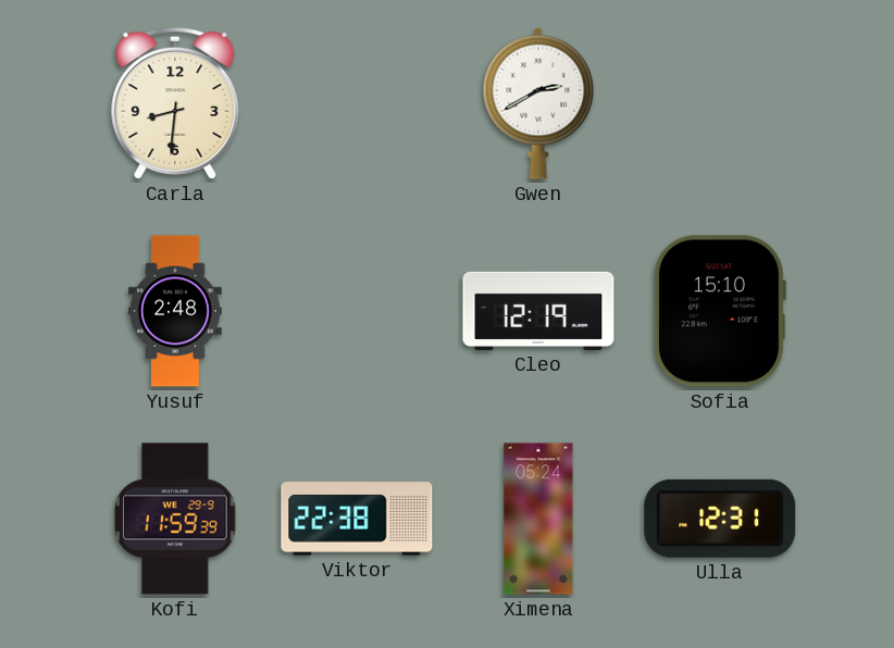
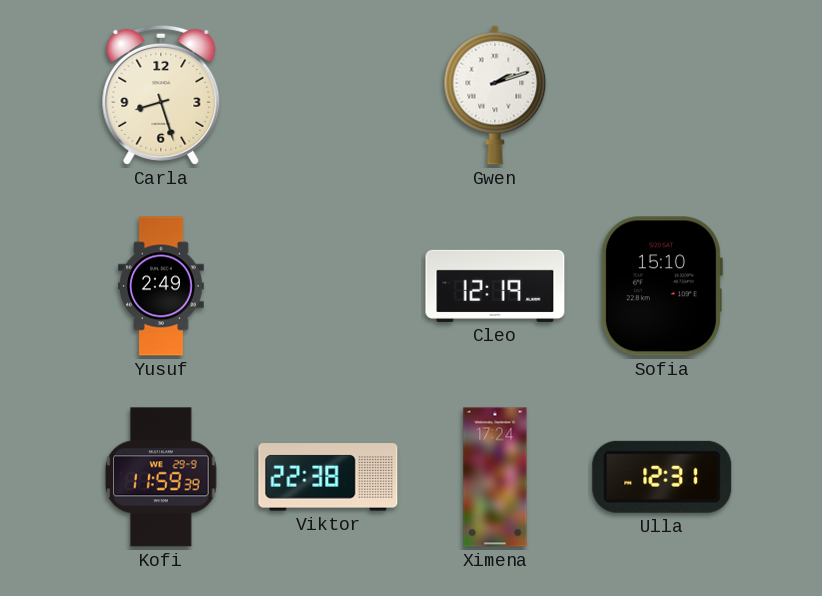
Carla: 8:31 -> 8:27
Gwen: 2:40 -> 2:12
Yusuf: 2:48 -> 2:49
Ximena: 05:24 -> 17:24
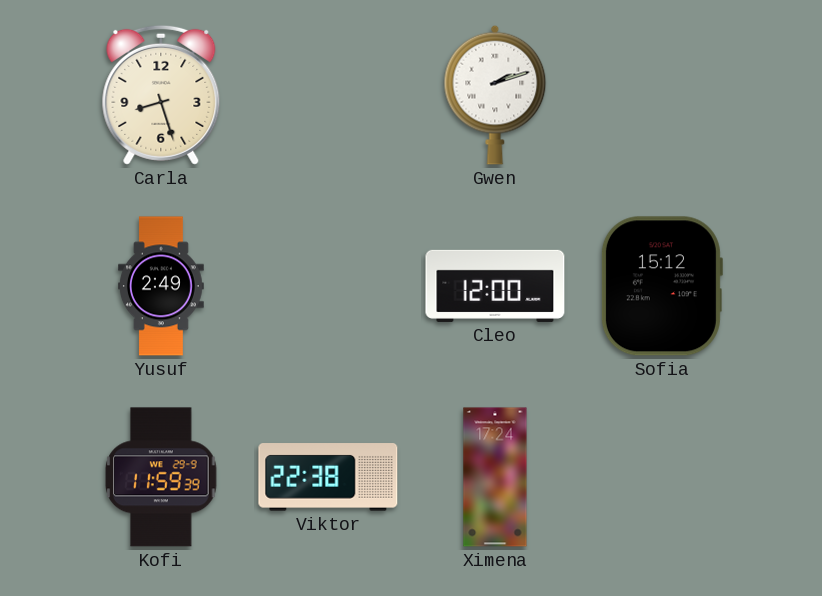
Cleo: 12:19 -> 12:00
Sofia: 15:10 -> 15:12
Ulla: 12:31 -> none
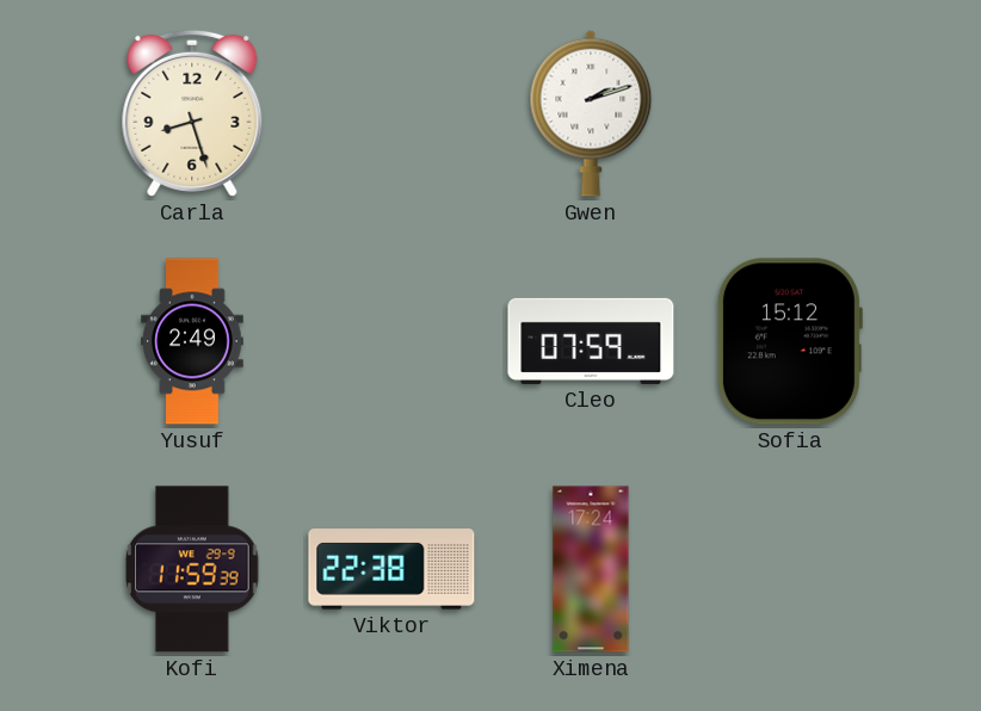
Cleo: 12:00 -> 07:59
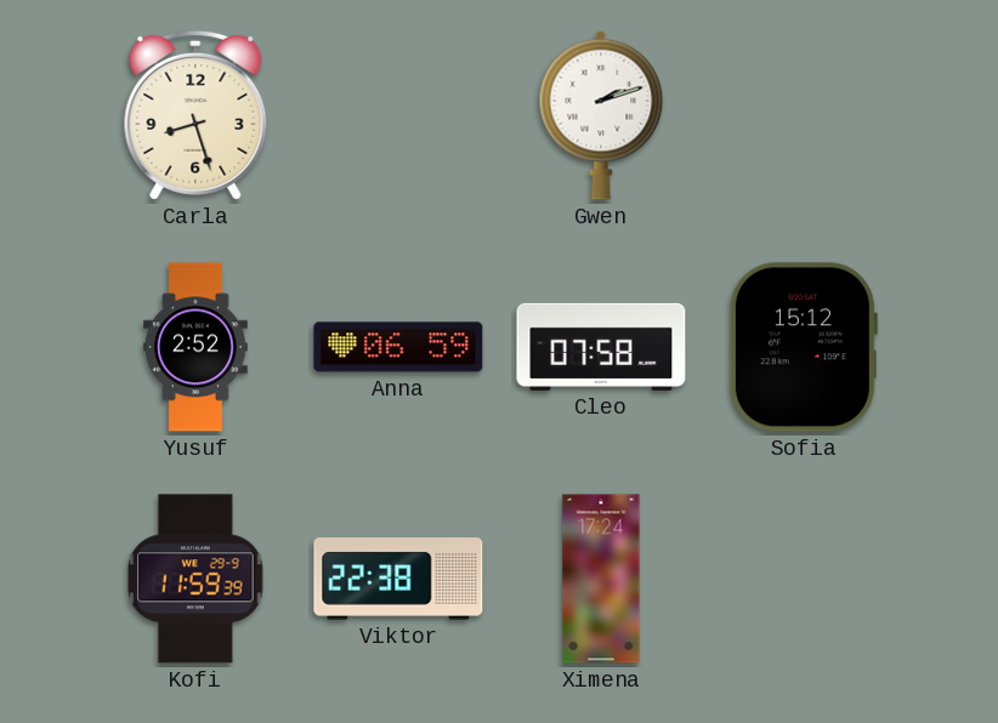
Yusuf: 2:49 -> 2:52
Anna: none -> 06:59
Cleo: 07:59 -> 07:58
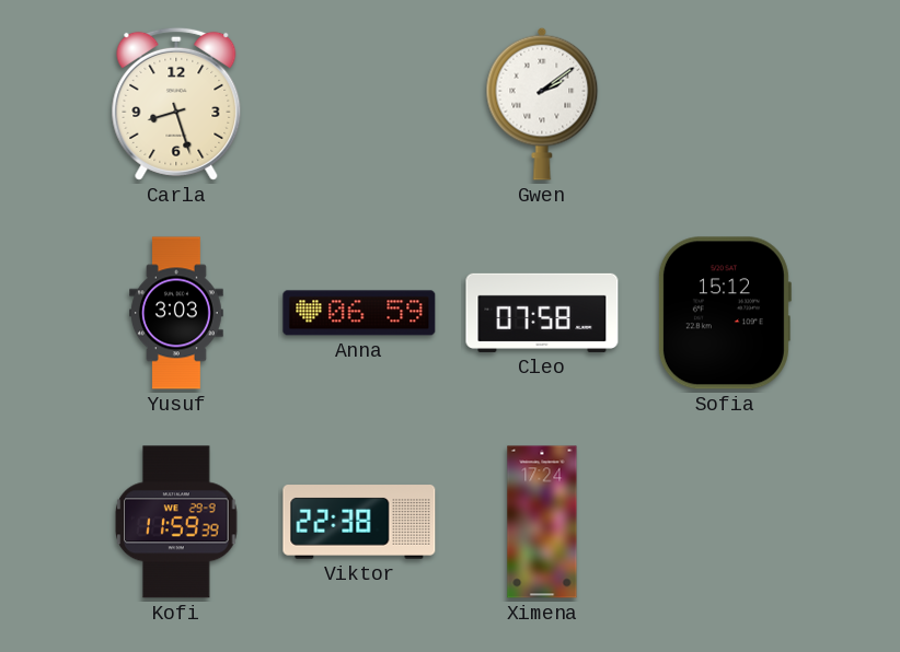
Gwen: 2:12 -> 2:09
Yusuf: 2:52 -> 3:03
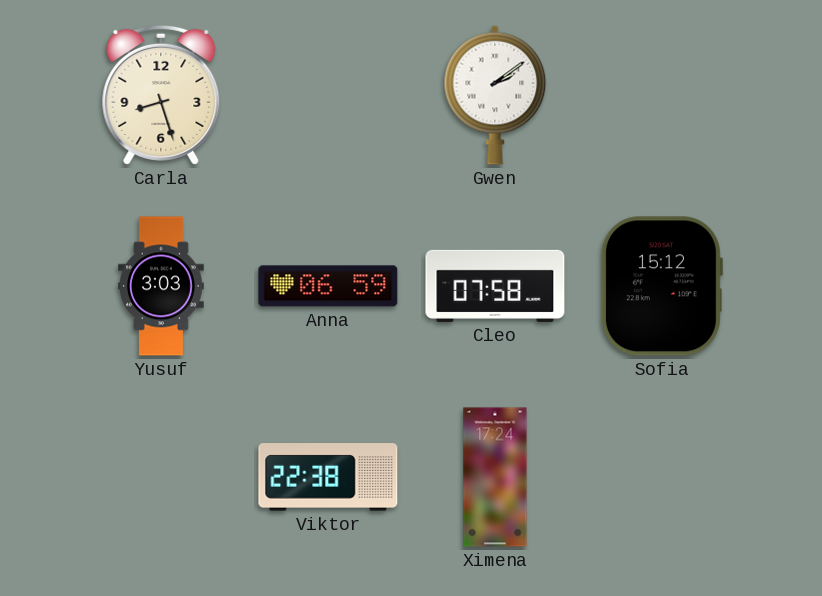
Kofi: 11:59 -> none
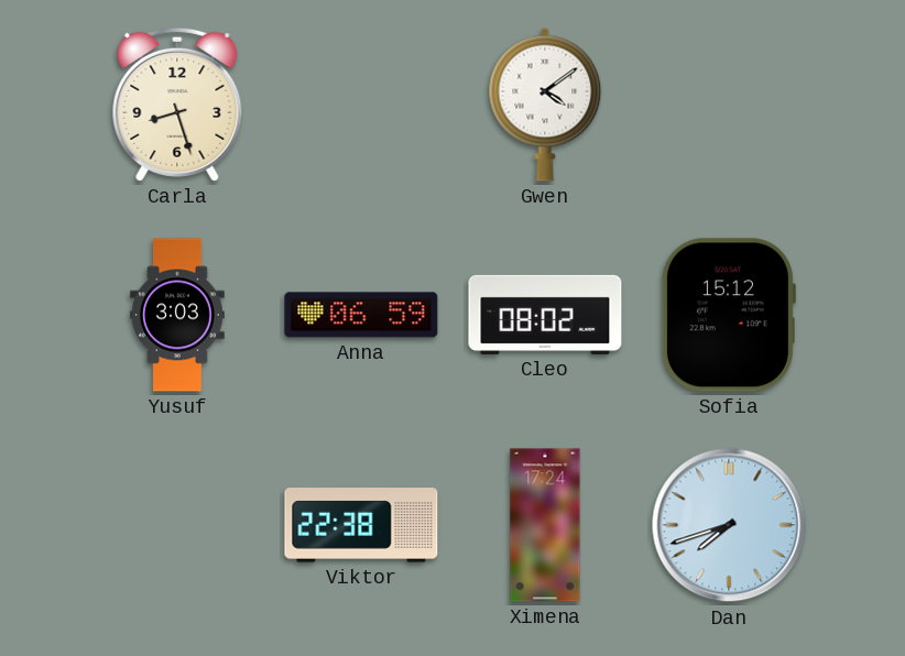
Gwen: 2:09 -> 4:09
Cleo: 07:58 -> 08:02
Dan: none -> 7:42
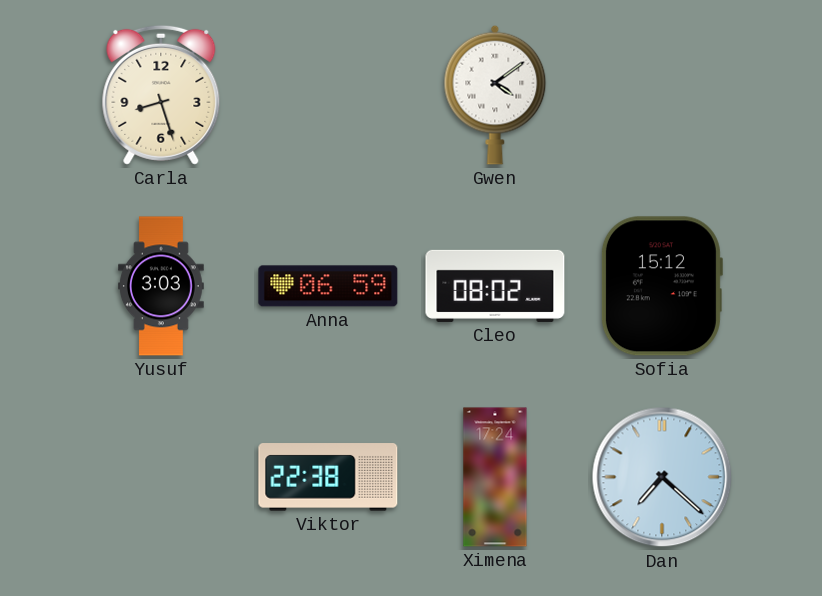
Dan: 7:42 -> 7:22
